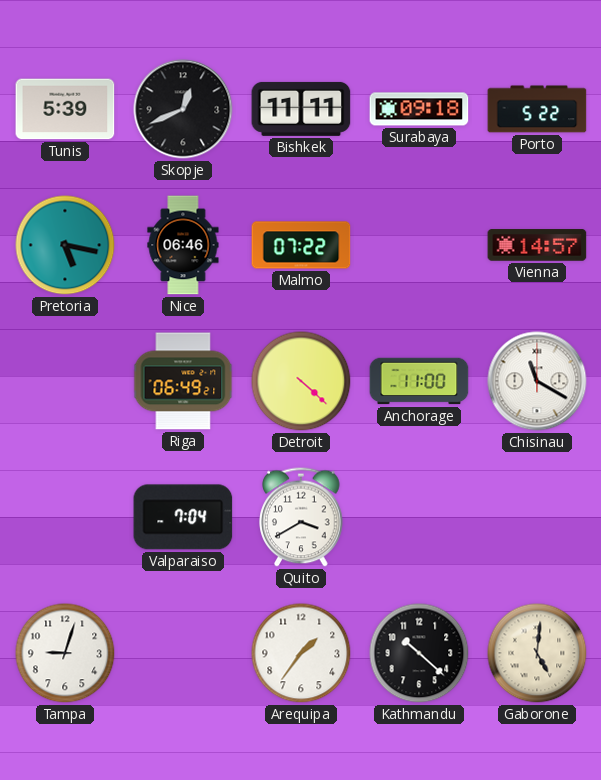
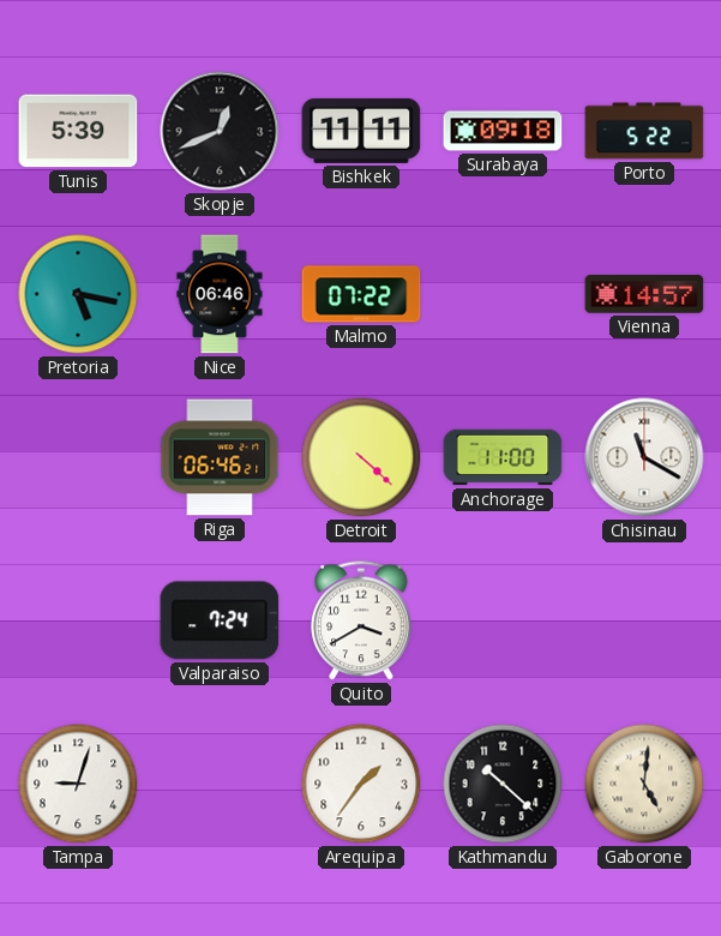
Riga: 06:49 -> 06:46
Valparaiso: 7:04 -> 7:24
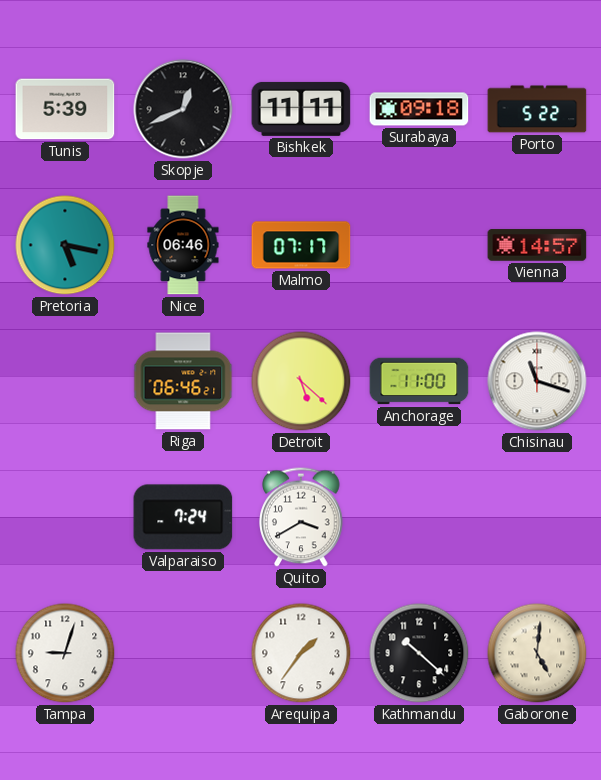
Malmo: 07:22 -> 07:17
Detroit: 4:22 -> 5:22
Chisinau: 11:20 -> 11:18
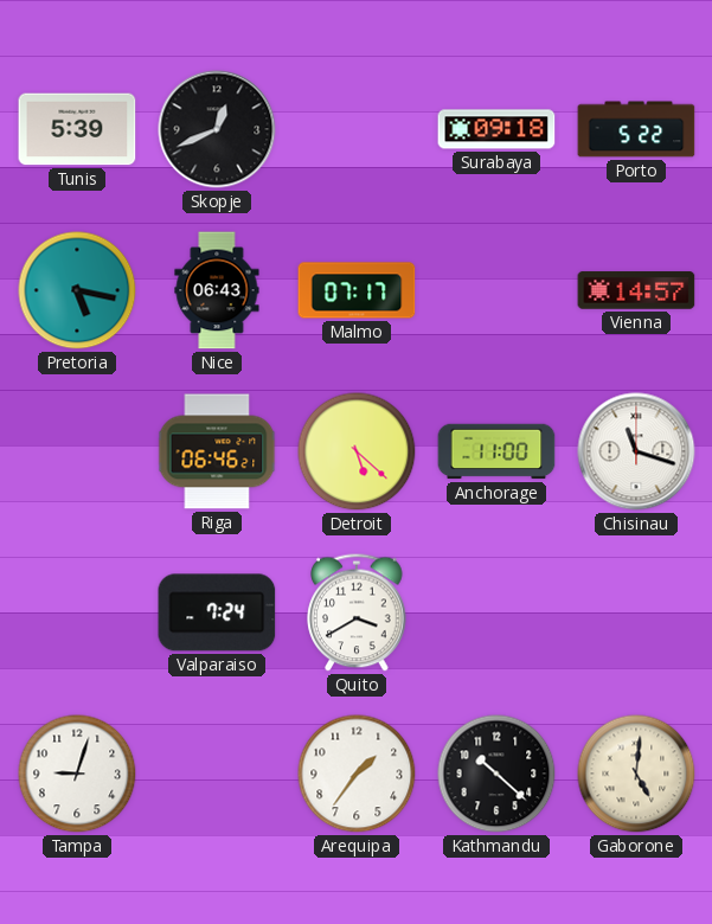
Bishkek: 11:11 -> none
Nice: 06:46 -> 06:43
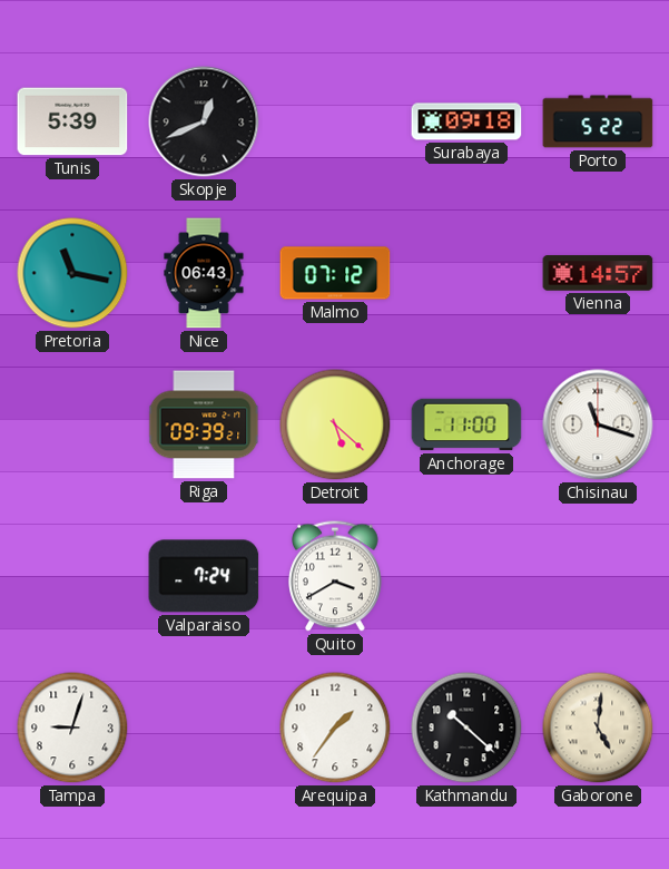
Pretoria: 5:17 -> 11:17
Malmo: 07:17 -> 07:12
Riga: 06:46 -> 09:39
